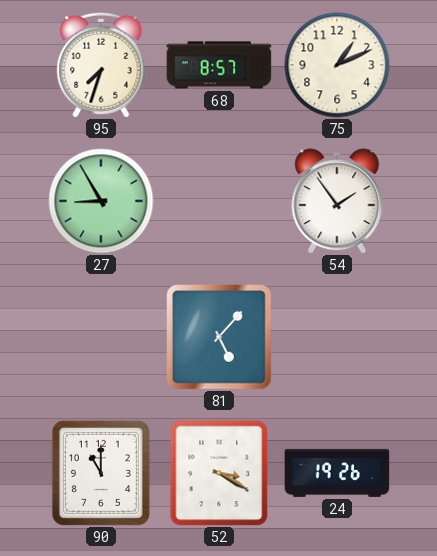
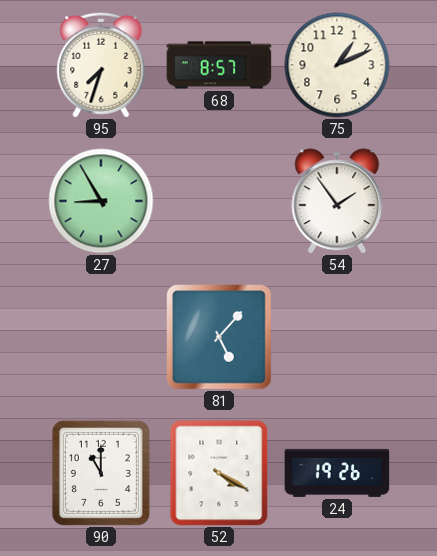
52: 3:20 -> 4:20
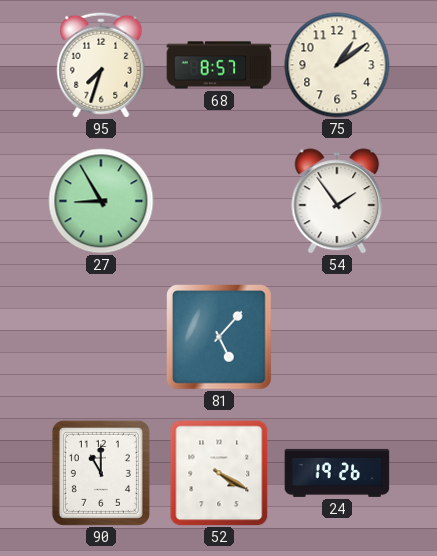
75: 1:11 -> 1:09
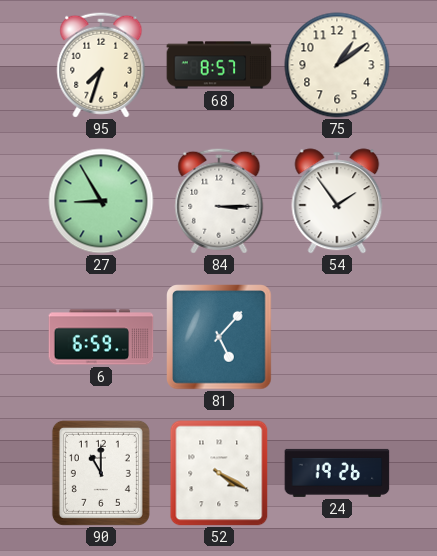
84: none -> 3:15
6: none -> 6:59
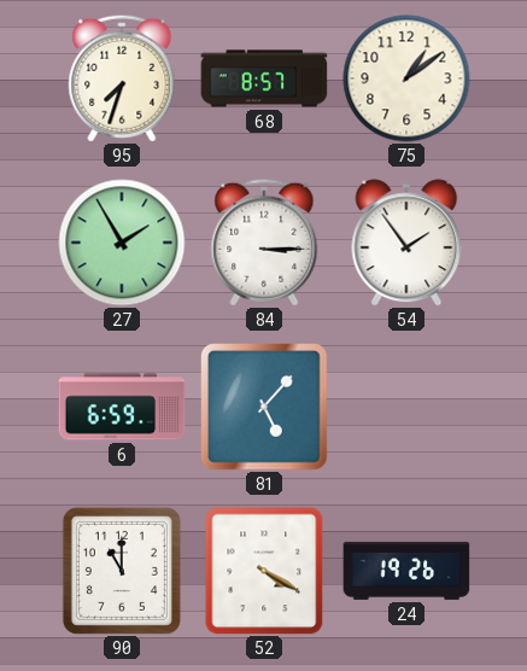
27: 8:55 -> 1:55
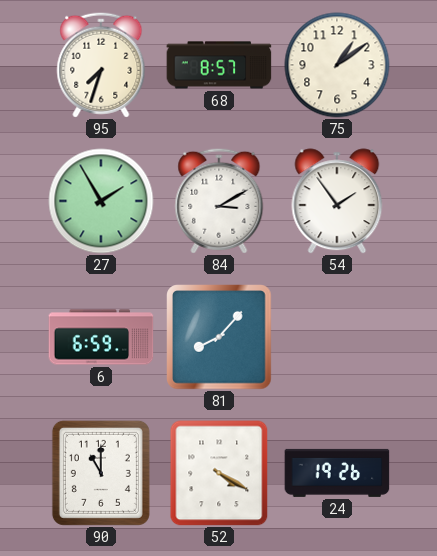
84: 3:15 -> 3:10
81: 5:07 -> 8:07
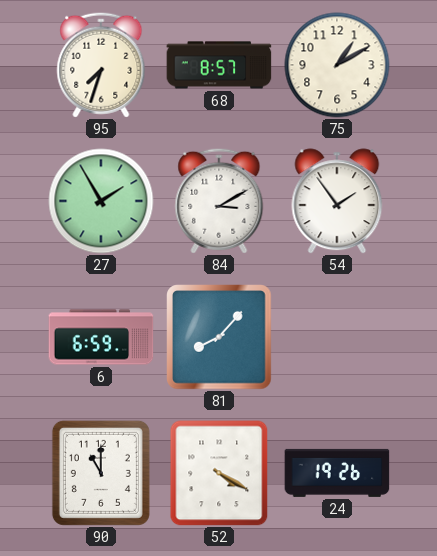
75: 1:09 -> 1:10
